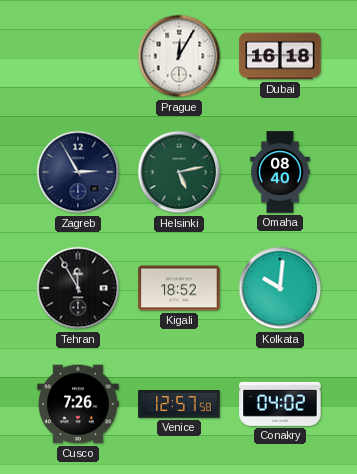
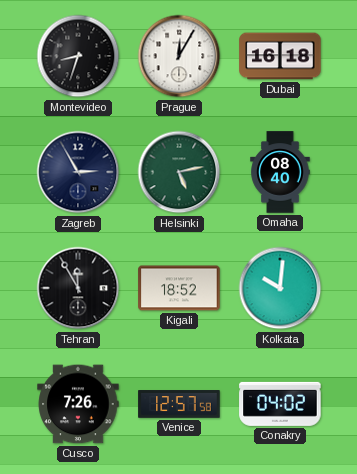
Montevideo: none -> 8:33
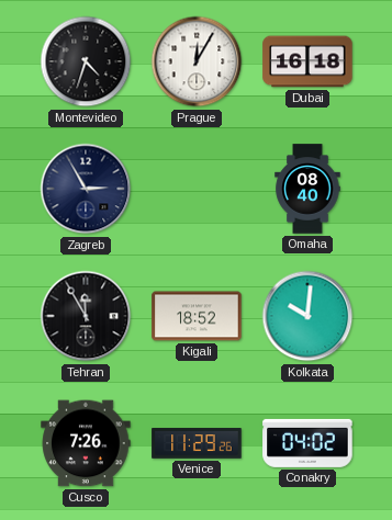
Montevideo: 8:33 -> 4:33
Helsinki: 5:13 -> none
Venice: 12:57 -> 11:29
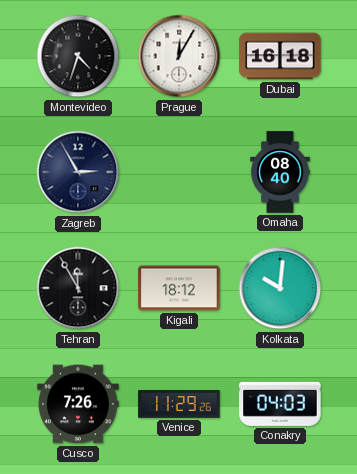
Kigali: 18:52 -> 18:12
Conakry: 04:02 -> 04:03
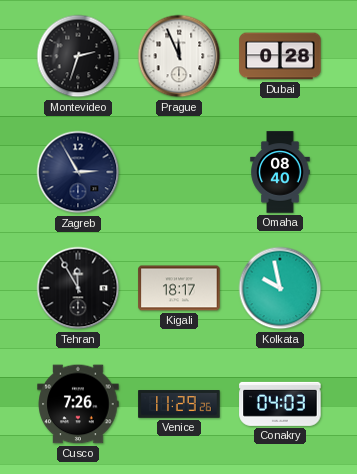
Montevideo: 4:33 -> 2:33
Prague: 12:05 -> 11:56
Dubai: 16:18 -> 0:28
Kigali: 18:12 -> 18:17
Kolkata: 10:01 -> 9:58
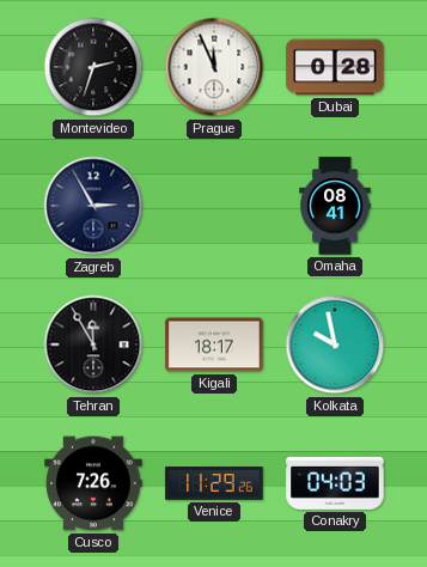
Omaha: 08:40 -> 08:41
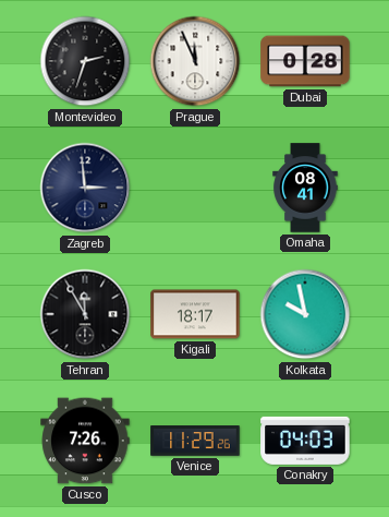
Zagreb: 2:55 -> 2:59
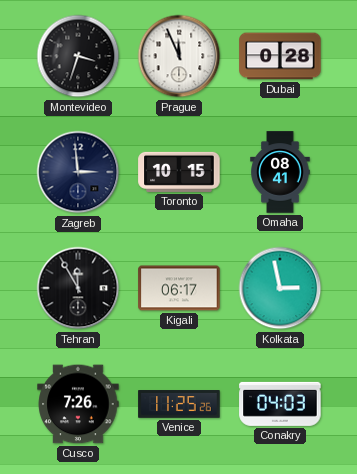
Montevideo: 2:33 -> 3:33
Toronto: none -> 10:15
Kigali: 18:17 -> 06:17
Kolkata: 9:58 -> 2:58
Venice: 11:29 -> 11:25
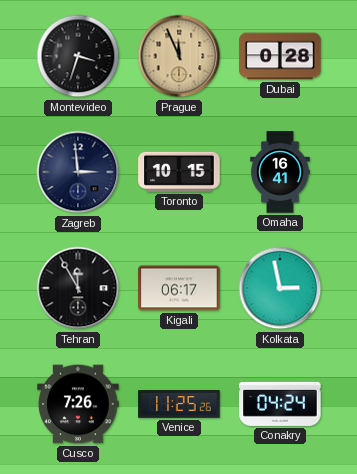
Prague dial: white -> champagne
Omaha: 08:41 -> 16:41
Conakry: 04:03 -> 04:24
